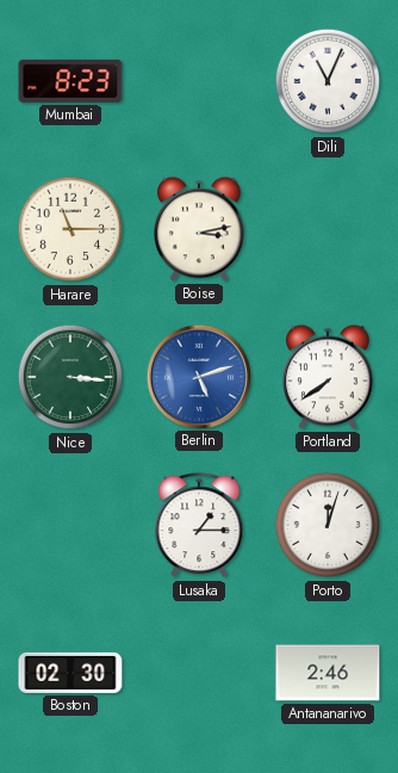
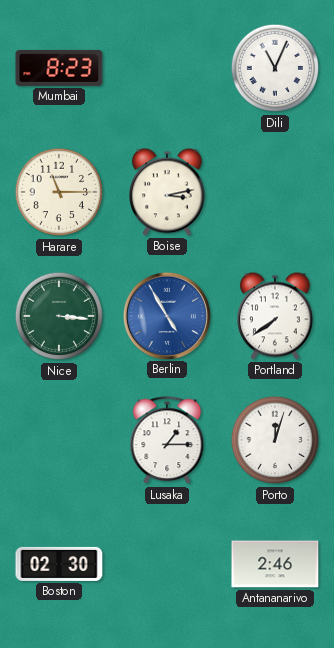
Berlin: 5:12 -> 4:55
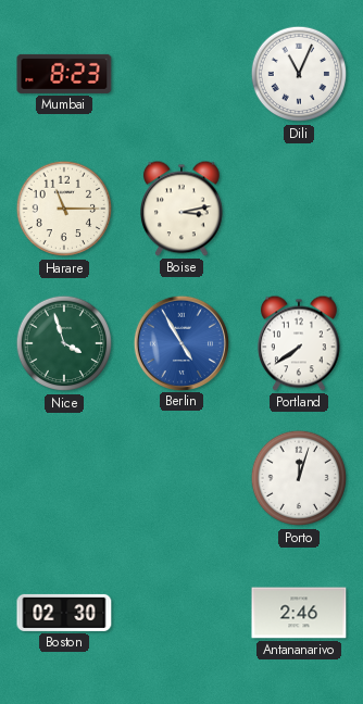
Nice: 3:16 -> 3:57
Lusaka: 1:15 -> none
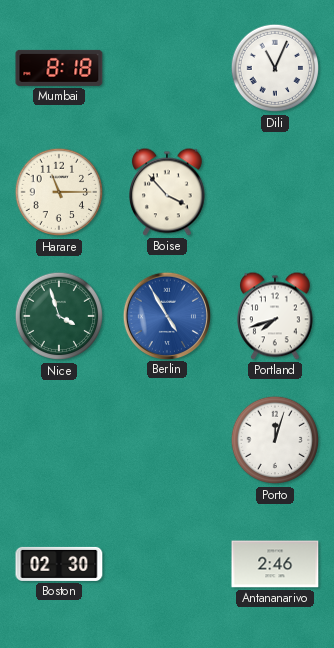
Mumbai: 8:23 -> 8:18
Boise: 3:13 -> 3:53
Portland: 7:39 -> 7:42
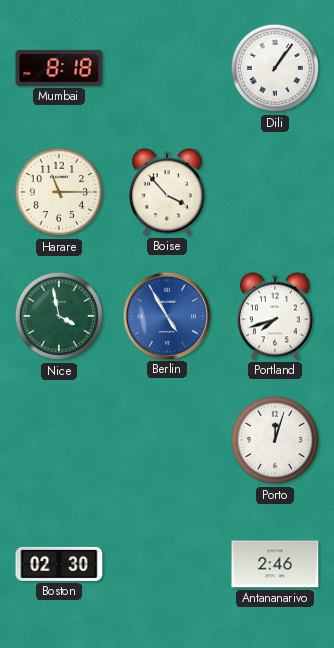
Dili: 11:04 -> 1:06
Nice: 3:57 -> 3:58
